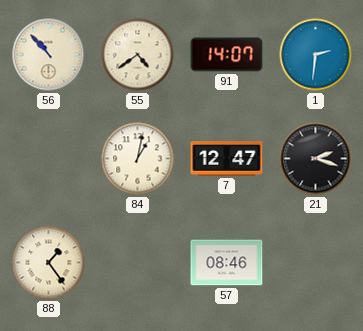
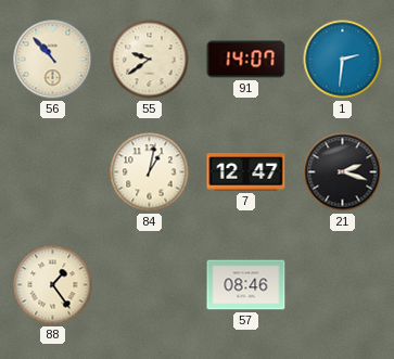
55: 4:39 -> 9:39
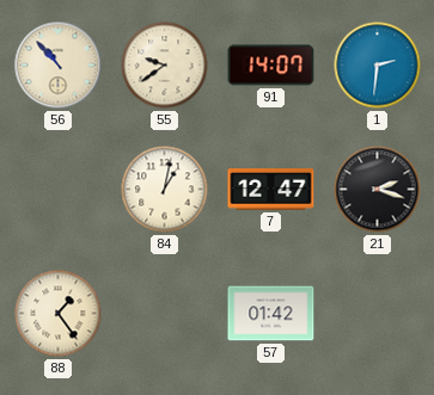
57: 08:46 -> 01:42
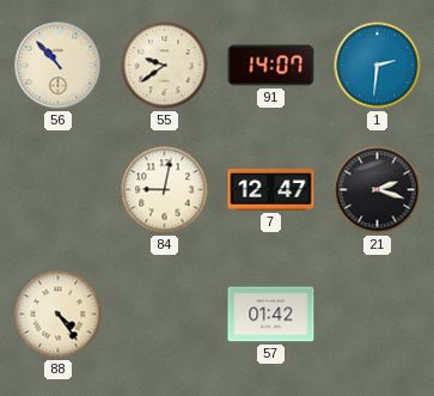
84: 1:02 -> 9:02
88: 1:24 -> 4:24
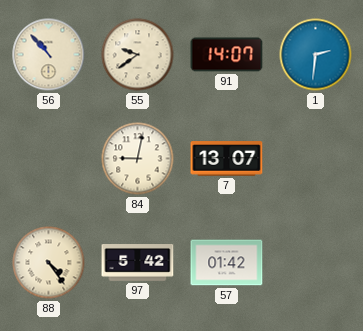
7: 12:47 -> 13:07
21: 2:18 -> none
97: none -> 5:42
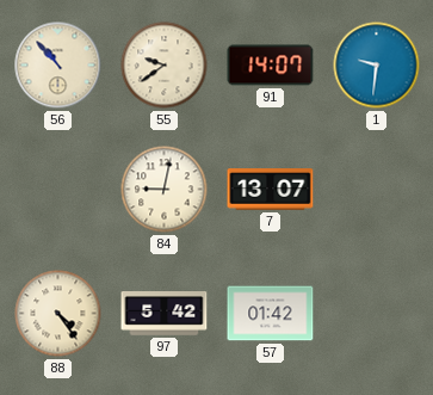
1: 2:31 -> 9:31
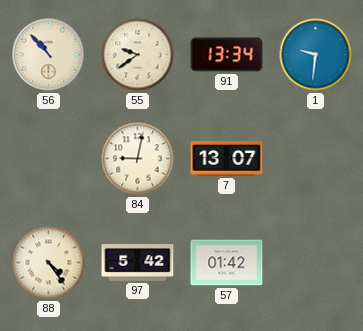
91: 14:07 -> 13:34
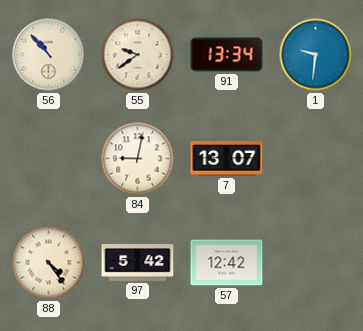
57: 01:42 -> 12:42
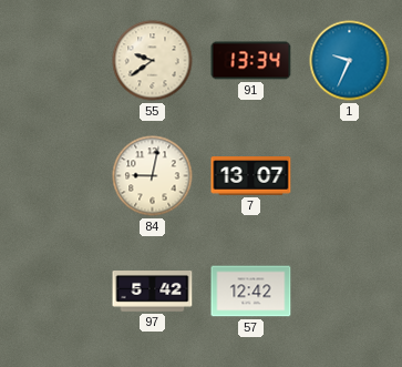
56: 10:53 -> none
1: 9:31 -> 9:34
88: 4:24 -> none
